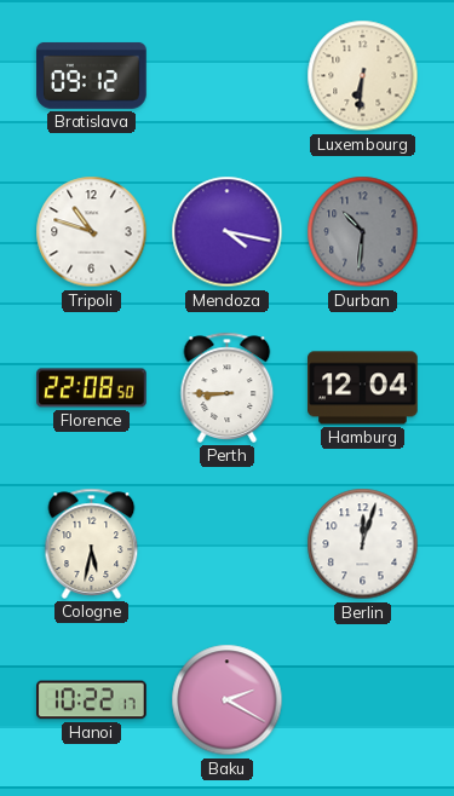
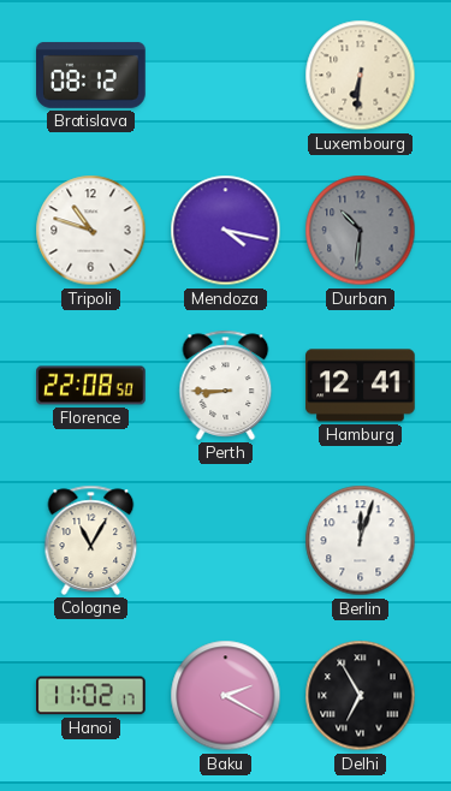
Bratislava: 09:12 -> 08:12
Hamburg: 12:04 -> 12:41
Cologne: 5:32 -> 11:05
Hanoi: 10:22 -> 11:02
Delhi: none -> 6:55
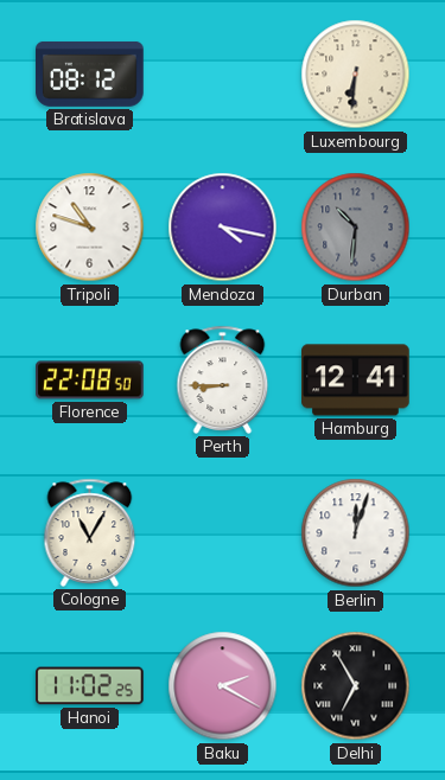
Hanoi: 11:02:17 -> 11:02:25
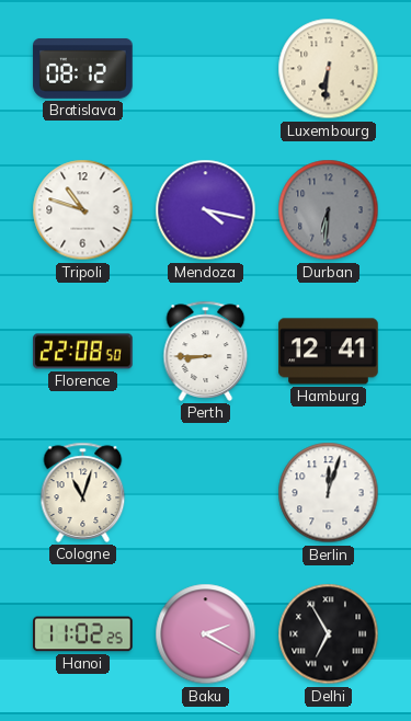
Durban: 10:31 -> 6:31
Cologne: 11:05 -> 11:03
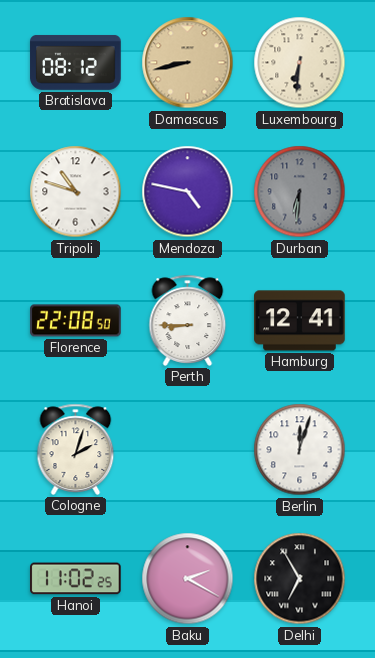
Damascus: none -> 8:43
Mendoza: 4:17 -> 4:47
Cologne: 11:03 -> 2:03
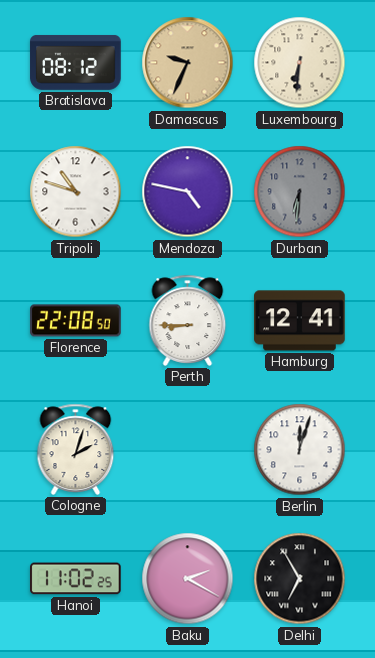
Damascus: 8:43 -> 9:34
